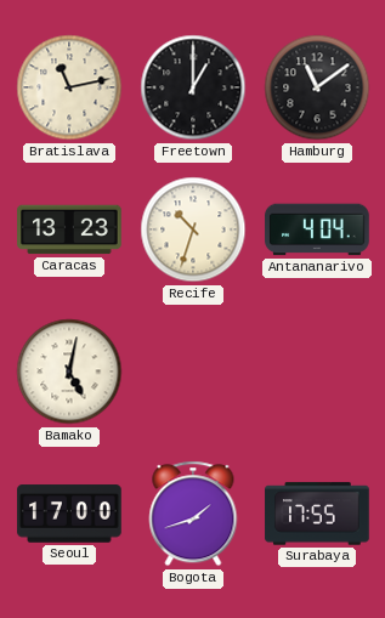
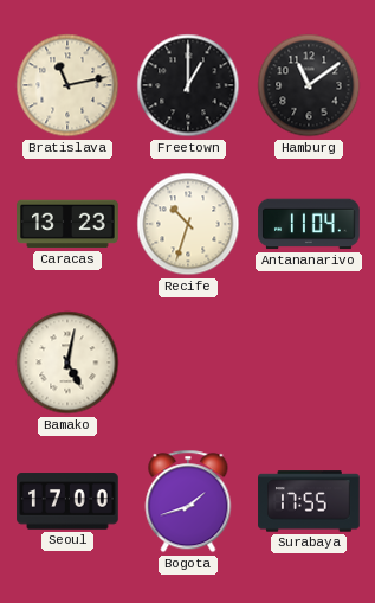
Antananarivo: 4:04 -> 11:04
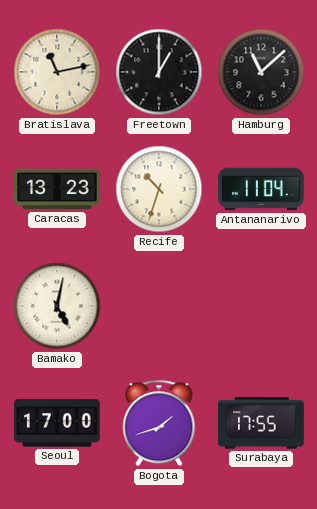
Hamburg: 11:09 -> 11:08
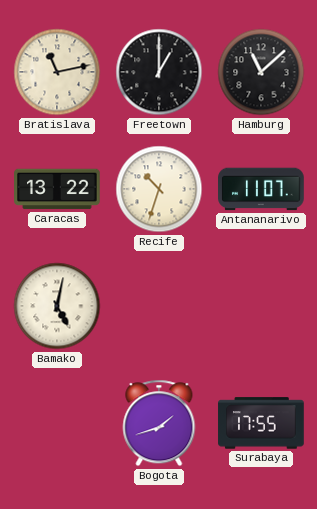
Caracas: 13:23 -> 13:22
Antananarivo: 11:04 -> 11:07
Seoul: 17:00 -> none
